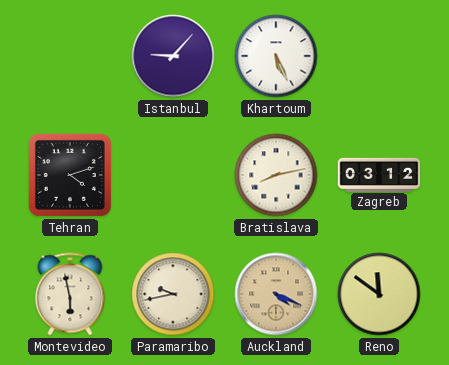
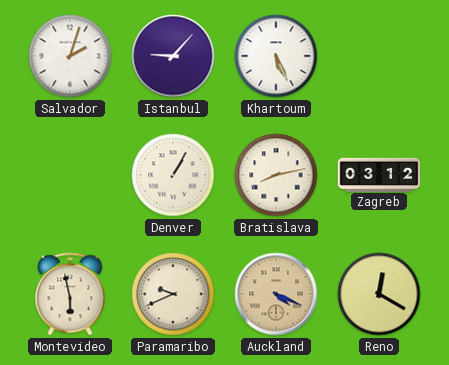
Salvador: none -> 2:03
Tehran: 4:12 -> none
Denver: none -> 1:05
Paramaribo: 9:43 -> 9:41
Reno: 11:51 -> 12:20
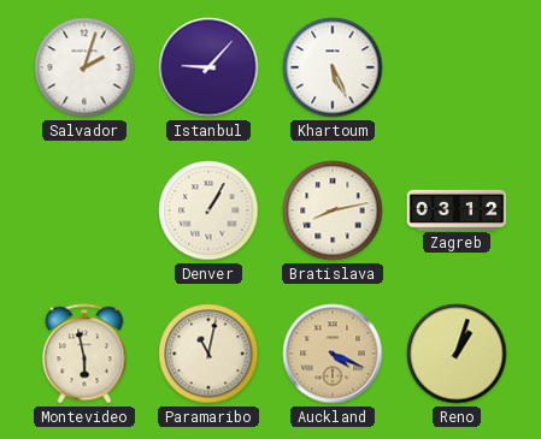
Paramaribo: 9:41 -> 11:02
Reno: 12:20 -> 1:03
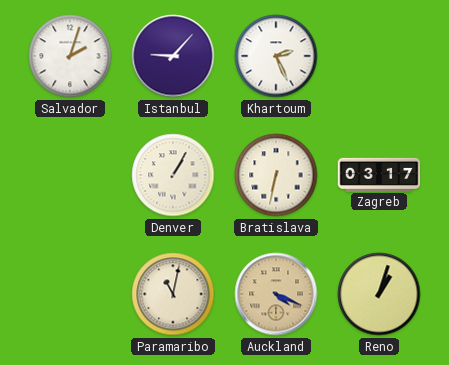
Khartoum: 5:26 -> 2:26
Bratislava: 8:13 -> 6:32
Zagreb: 03:12 -> 03:17
Montevideo: 5:58 -> none
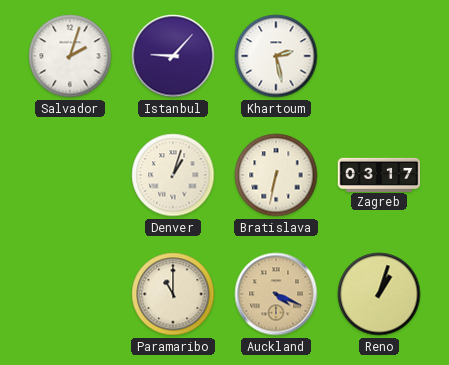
Khartoum: 2:26 -> 2:28
Denver: 1:05 -> 1:03
Paramaribo: 11:02 -> 11:00
